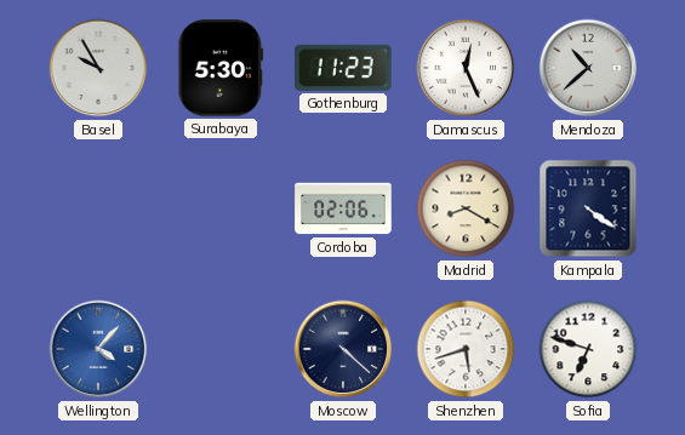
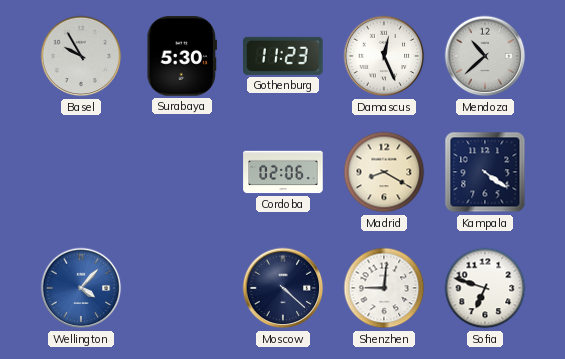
Shenzhen: 5:42 -> 9:01
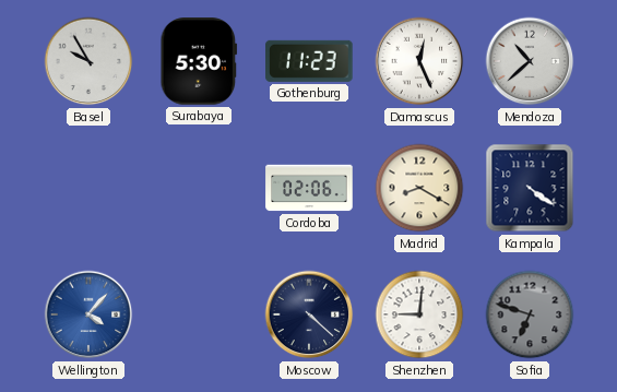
Sofia dial: white -> grey
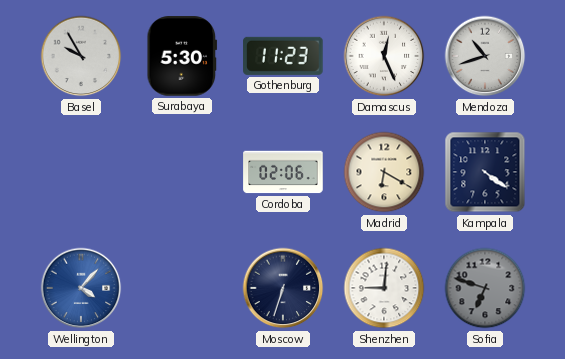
Mendoza: 10:38 -> 10:42
Madrid: 8:20 -> 6:20
Moscow: 4:22 -> 6:33
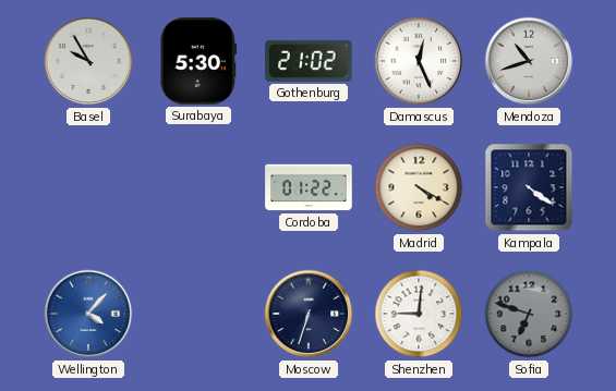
Gothenburg: 11:23 -> 21:02
Cordoba: 02:06 -> 01:22
Madrid: 6:20 -> 4:20
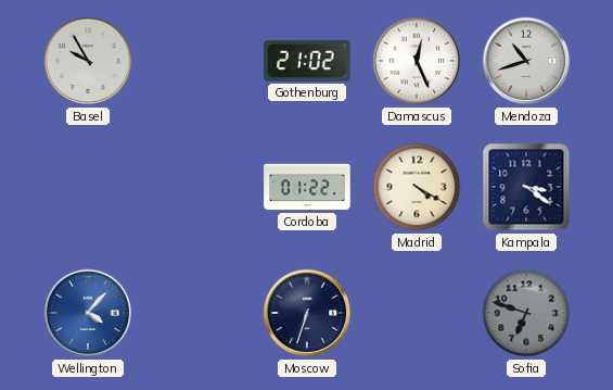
Surabaya: 5:30 -> none
Kampala: 4:21 -> 3:21
Shenzhen: 9:01 -> none
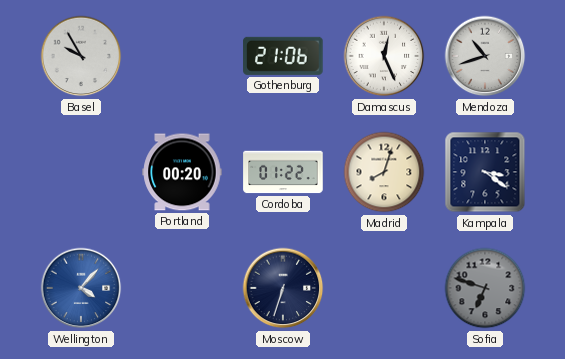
Gothenburg: 21:02 -> 21:06
Portland: none -> 00:20
Madrid: 4:20 -> 8:03
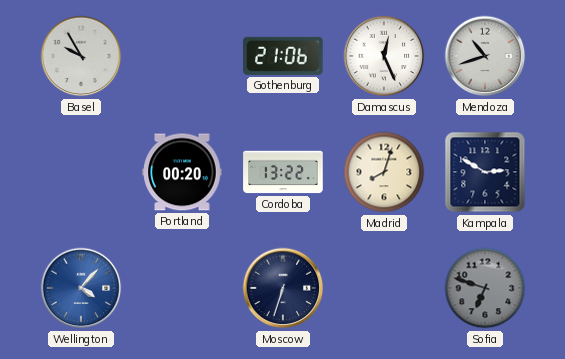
Cordoba: 01:22 -> 13:22
Kampala: 3:21 -> 2:50
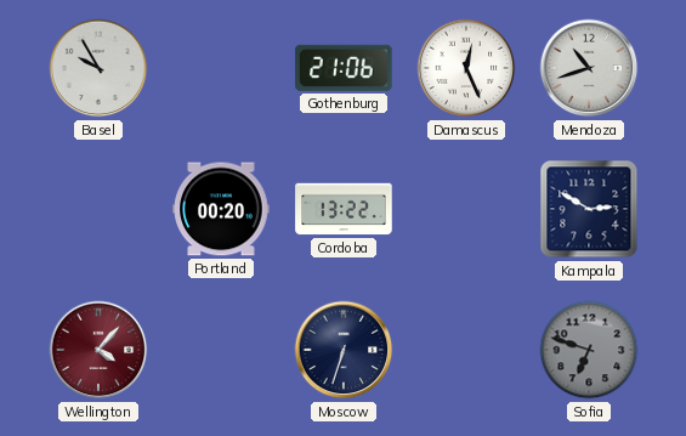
Madrid: 8:03 -> none
Wellington dial: blue -> burgundy
